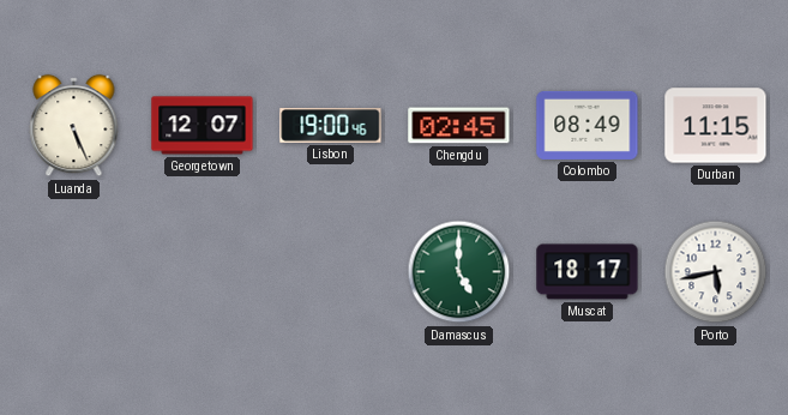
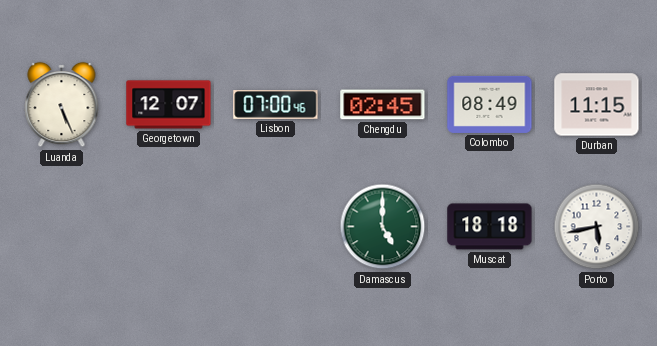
Lisbon: 19:00 -> 07:00
Muscat: 18:17 -> 18:18
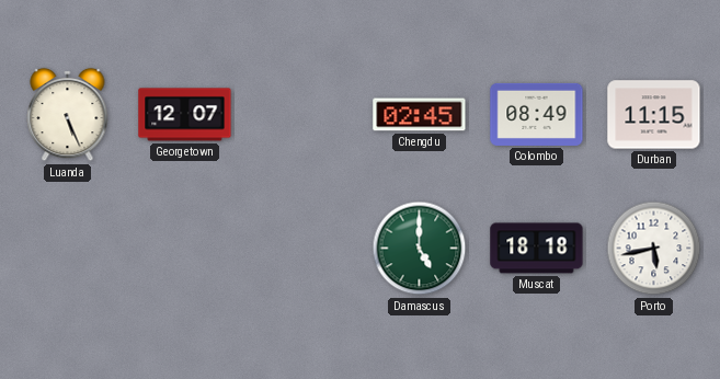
Lisbon: 07:00 -> none
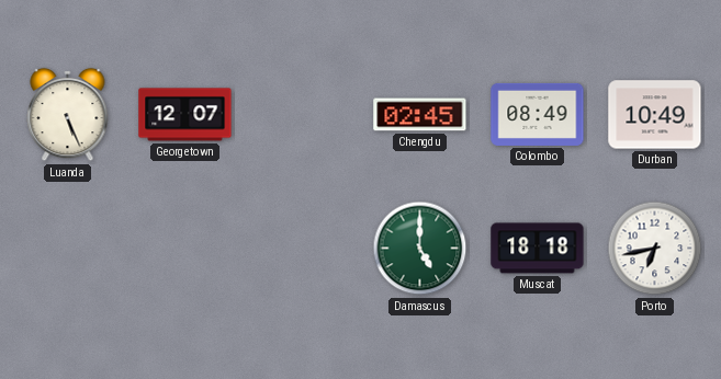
Durban: 11:15 -> 10:49
Porto: 5:43 -> 6:43
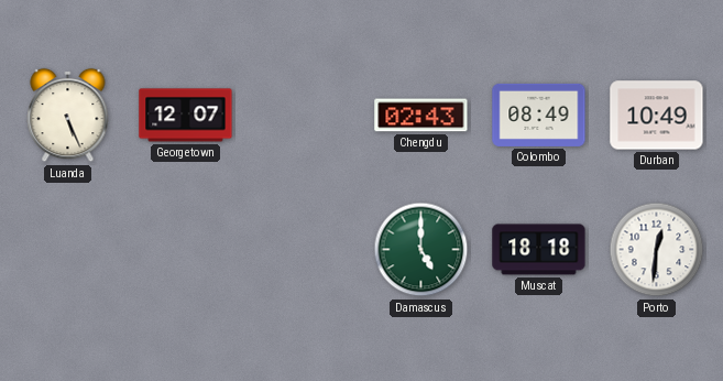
Chengdu: 02:45 -> 02:43
Porto: 6:43 -> 12:31
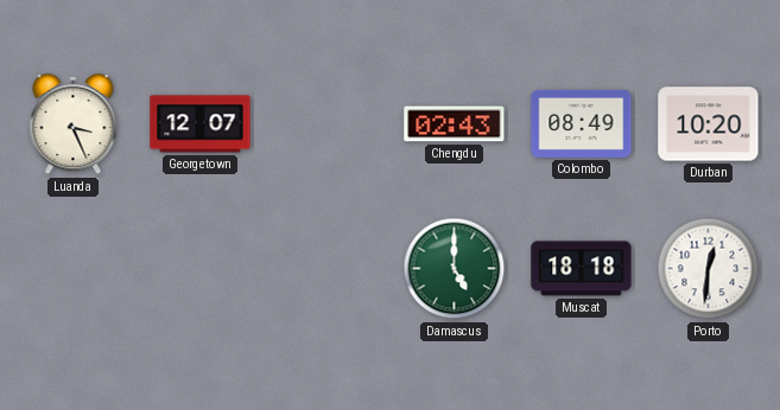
Luanda: 5:26 -> 3:26
Durban: 10:49 -> 10:20
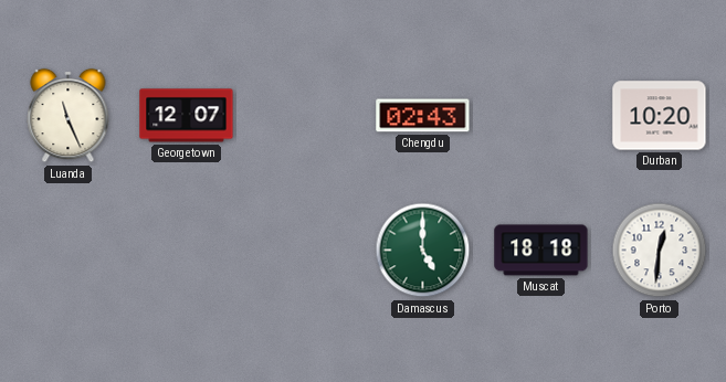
Luanda: 3:26 -> 11:26
Colombo: 08:49 -> none
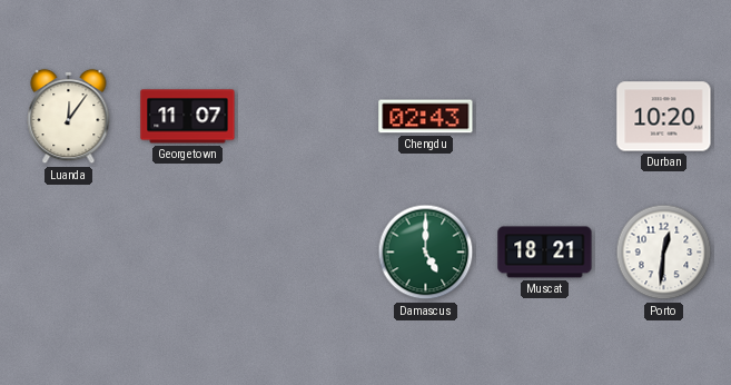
Luanda: 11:26 -> 12:06
Georgetown: 12:07 -> 11:07
Muscat: 18:18 -> 18:21
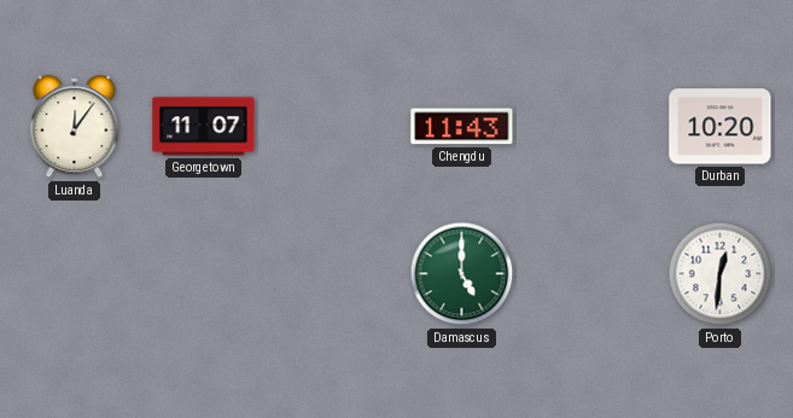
Chengdu: 02:43 -> 11:43
Muscat: 18:21 -> none
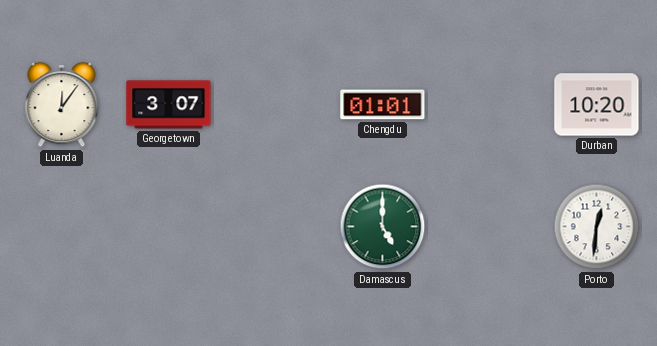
Georgetown: 11:07 -> 3:07
Chengdu: 11:43 -> 01:01
